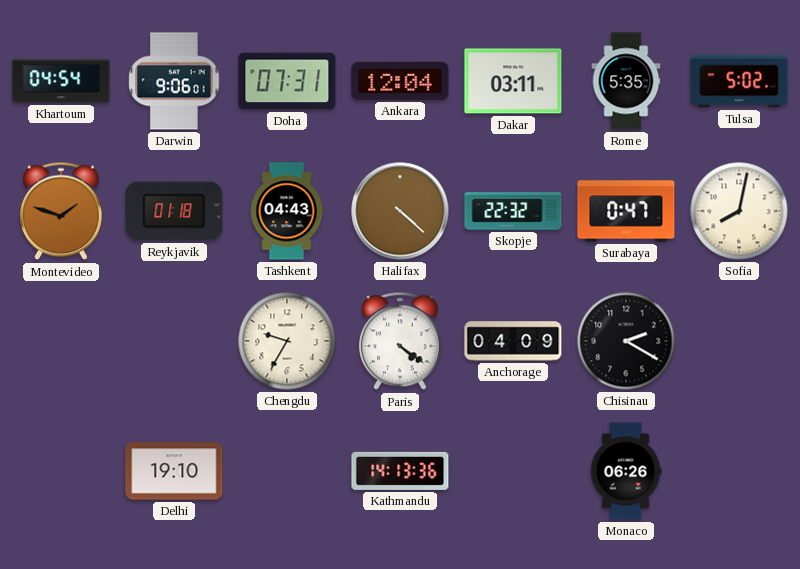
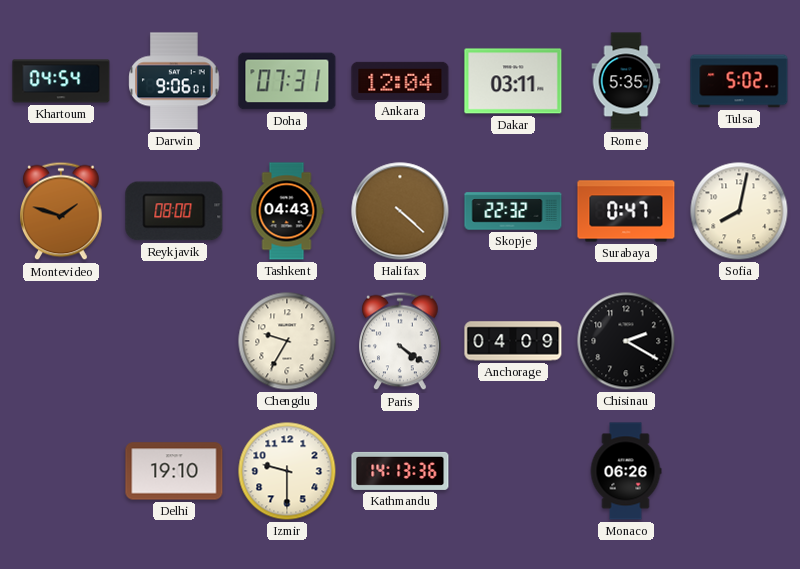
Reykjavik: 01:18 -> 08:00
Izmir: none -> 9:30
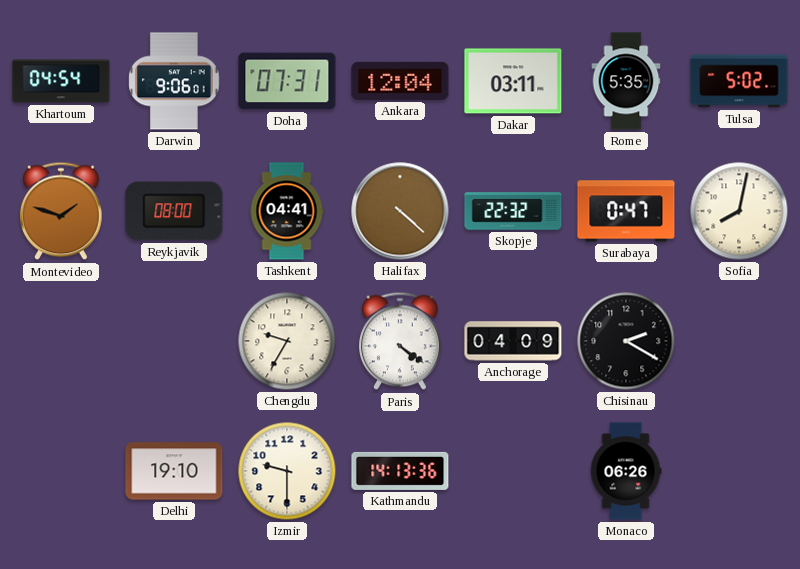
Tashkent: 04:43 -> 04:41
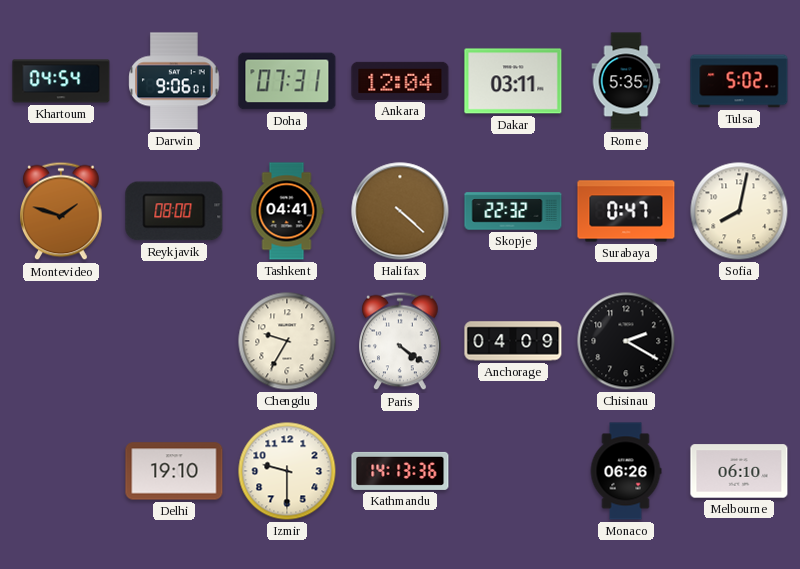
Melbourne: none -> 06:10
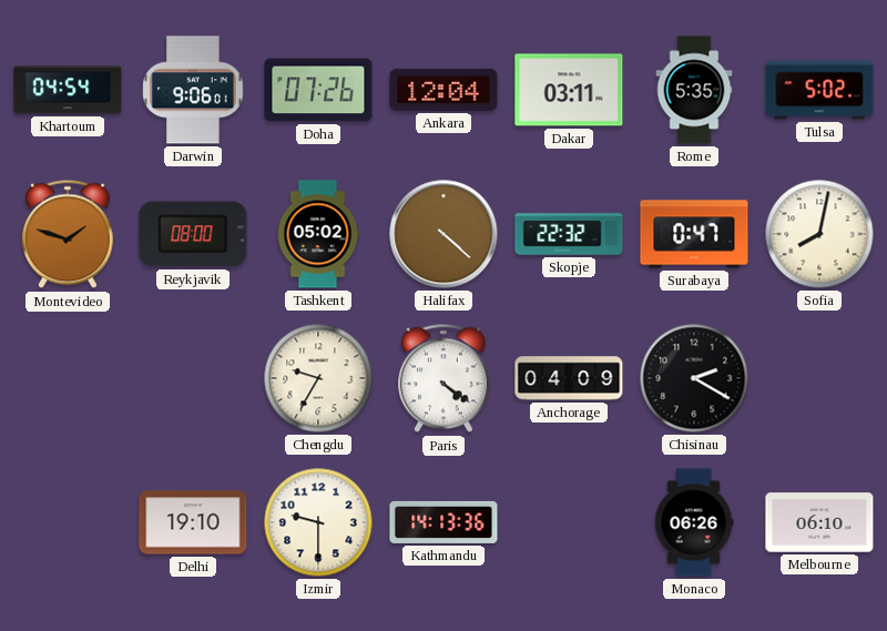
Doha: 07:31 -> 07:26
Tashkent: 04:41 -> 05:02
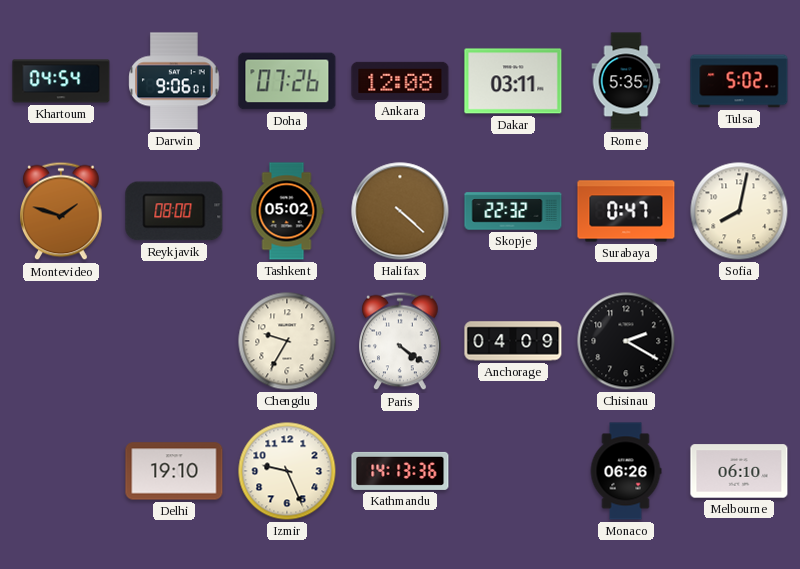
Ankara: 12:04 -> 12:08
Izmir: 9:30 -> 9:26
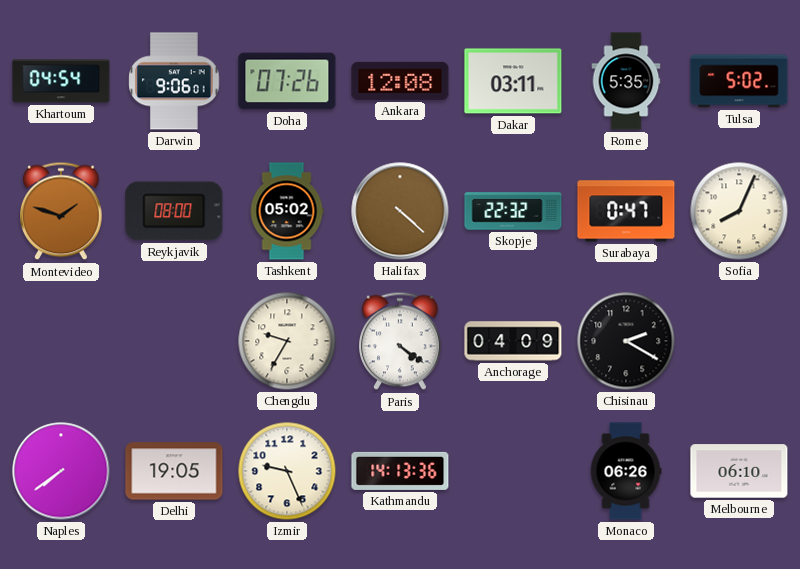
Sofia: 8:02 -> 8:04
Naples: none -> 7:39
Delhi: 19:10 -> 19:05
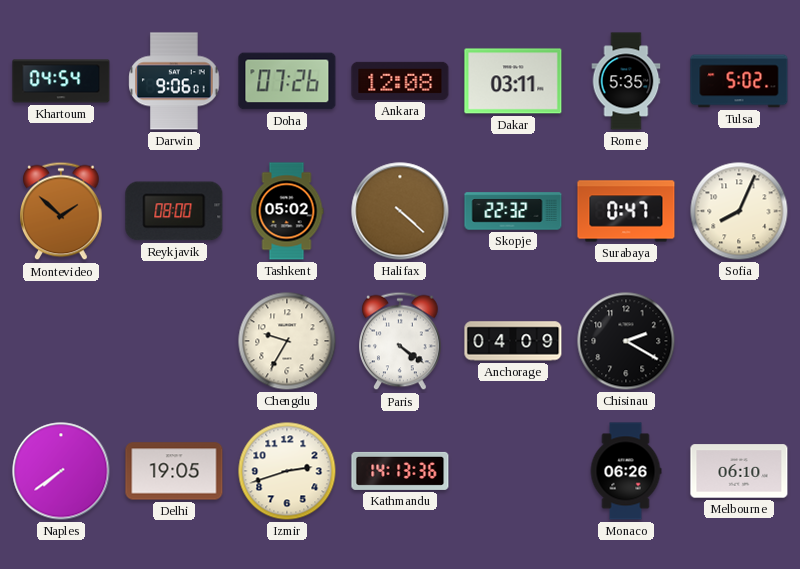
Montevideo: 1:48 -> 1:52
Izmir: 9:26 -> 2:42
